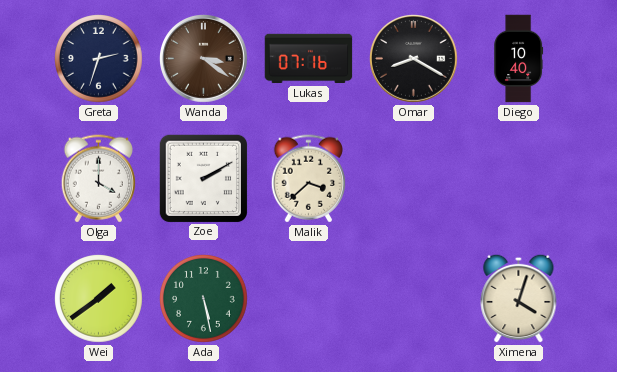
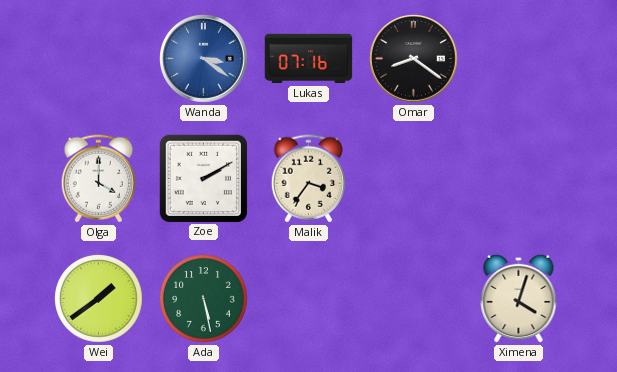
Greta: 2:33 -> none
Wanda dial: brown -> blue
Omar: 8:20 -> 8:21
Diego: 10:40 -> none
Malik: 3:38 -> 3:36
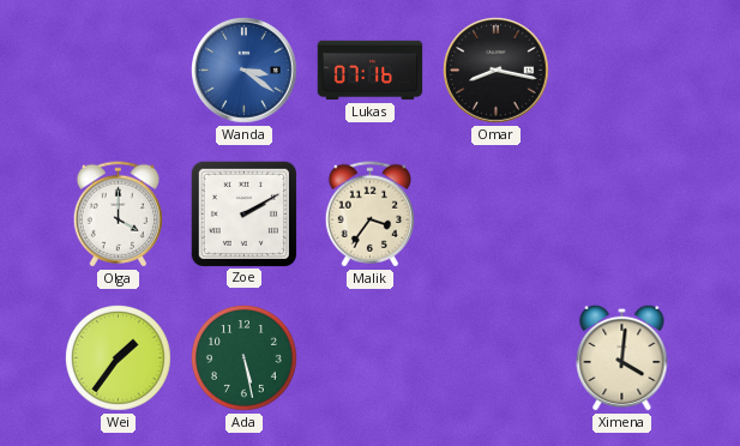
Omar: 8:21 -> 8:17
Wei: 1:39 -> 1:36
Ximena: 4:03 -> 4:01
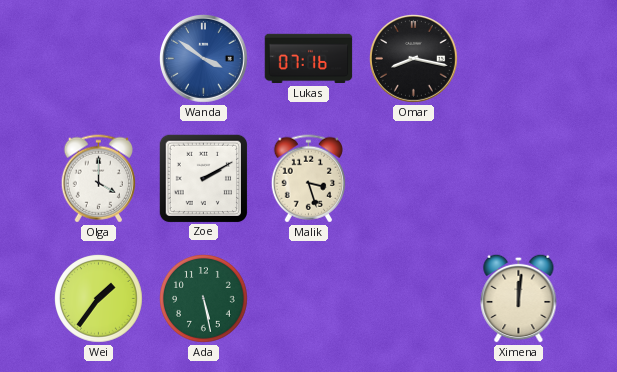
Wanda: 3:21 -> 3:51
Malik: 3:36 -> 3:27
Ximena: 4:01 -> 12:01
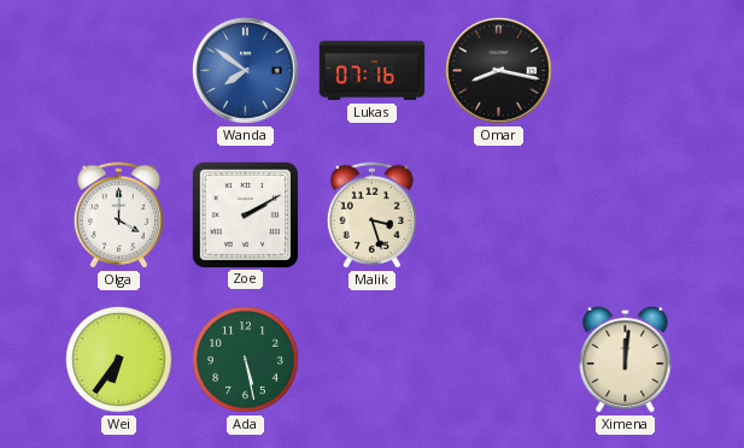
Wanda: 3:51 -> 7:51
Wei: 1:36 -> 6:36
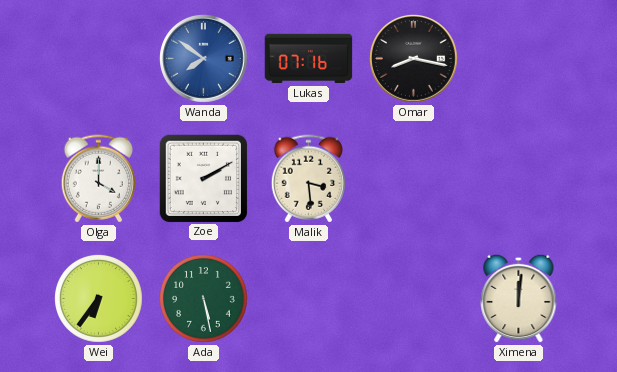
Malik: 3:27 -> 3:29
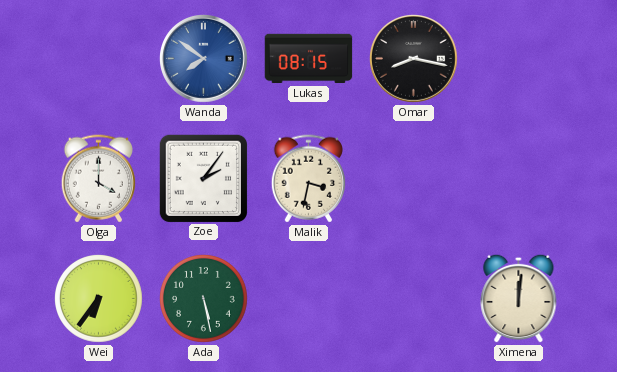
Lukas: 07:16 -> 08:15
Zoe: 2:10 -> 2:06
Malik: 3:29 -> 3:32
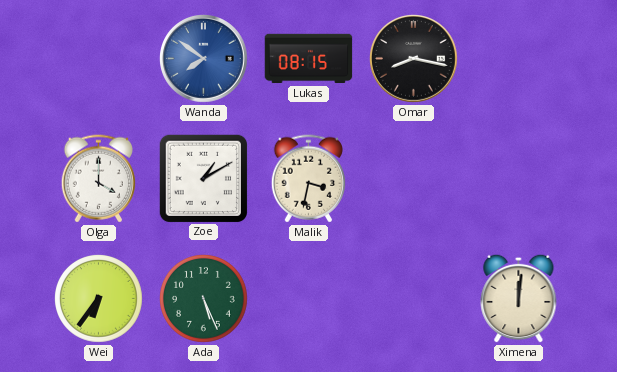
Zoe: 2:06 -> 1:10
Ada: 5:28 -> 5:26
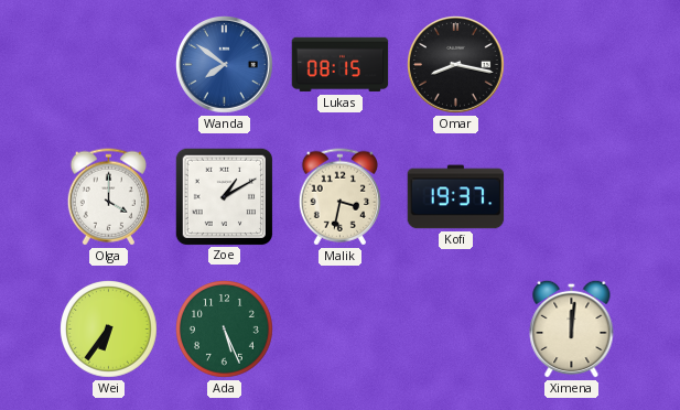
Kofi: none -> 19:37
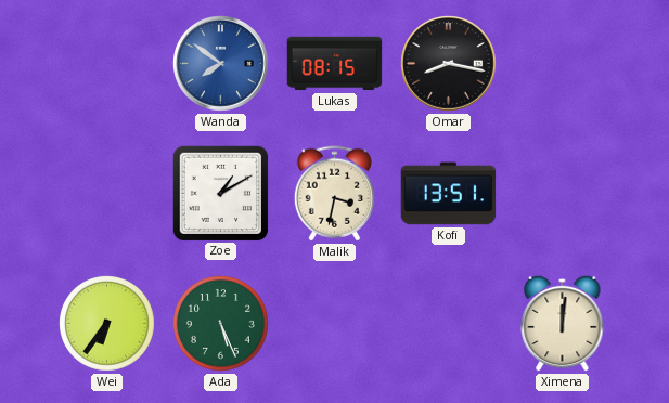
Olga: 4:00 -> none
Kofi: 19:37 -> 13:51
